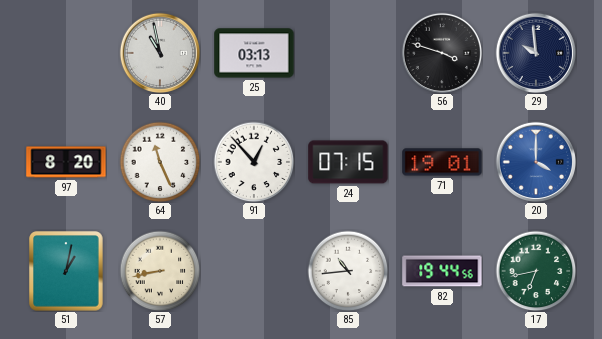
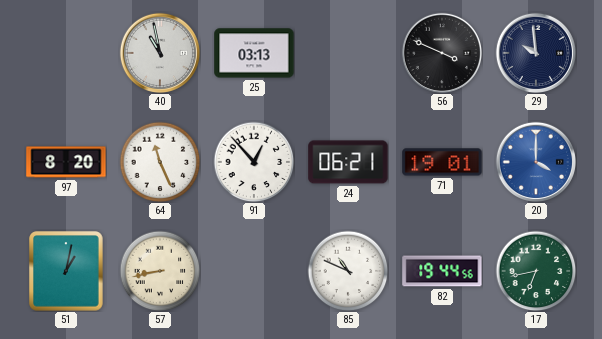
56: 3:48 -> 3:49
24: 07:15 -> 06:21
85: 10:44 -> 10:49
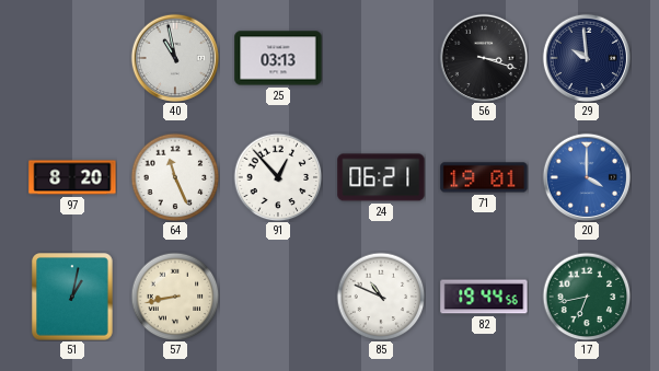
56: 3:49 -> 3:18
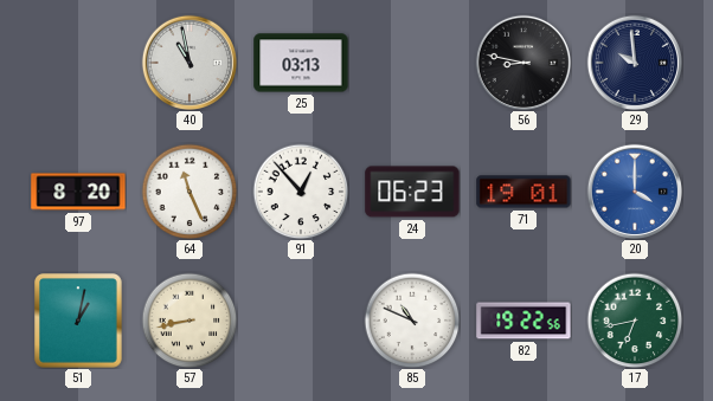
56: 3:18 -> 8:47
24: 06:21 -> 06:23
82: 19:44 -> 19:22
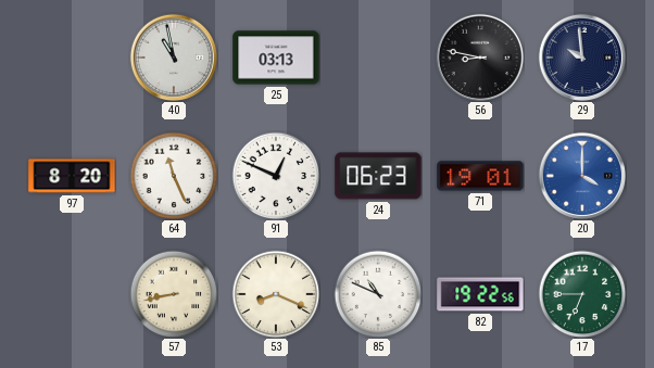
91: 12:53 -> 12:49
51: 1:02 -> none
53: none -> 8:19
17: 6:43 -> 6:45
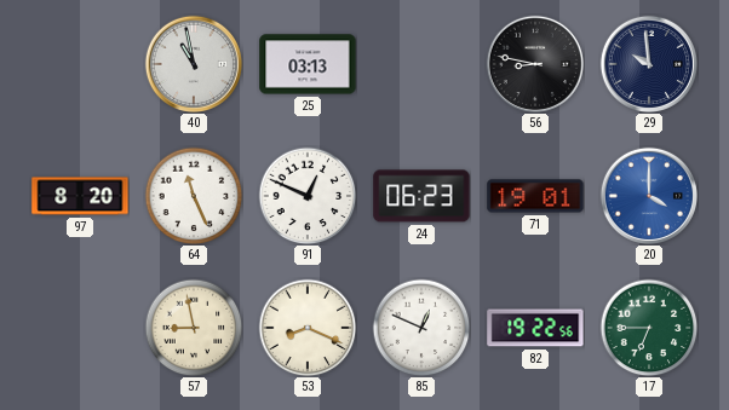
57: 8:43 -> 8:58
85: 10:49 -> 12:49
